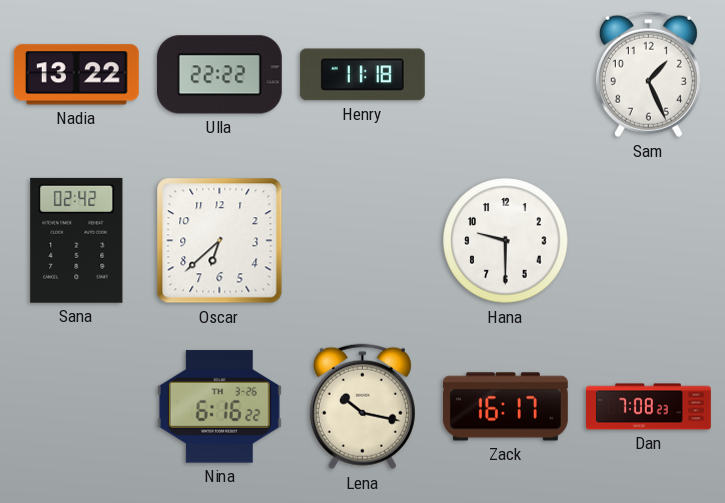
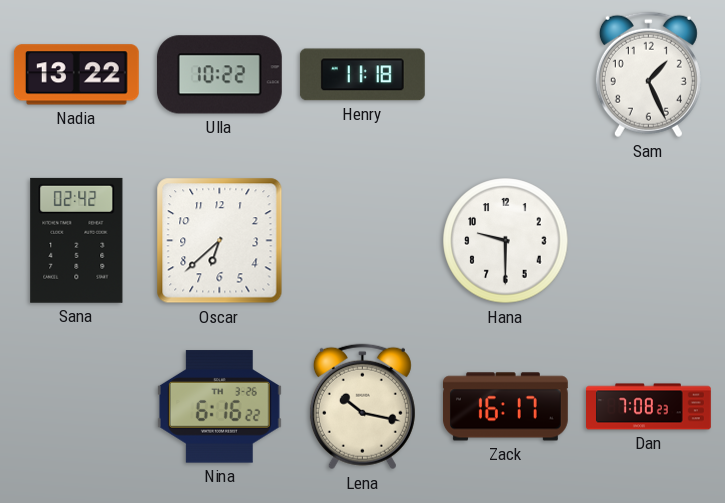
Ulla: 22:22 -> 10:22
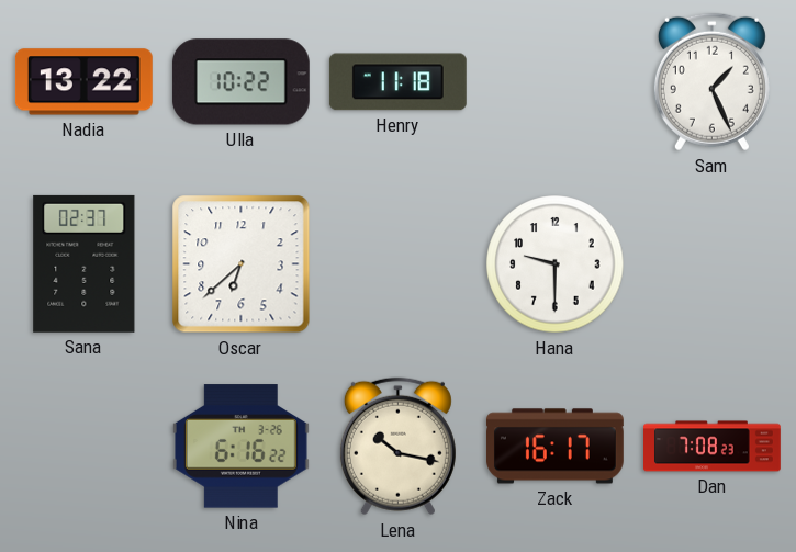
Sana: 02:42 -> 02:37
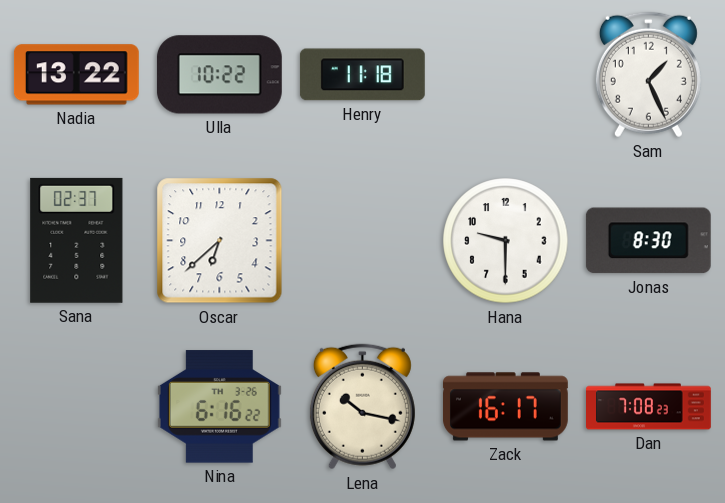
Jonas: none -> 8:30
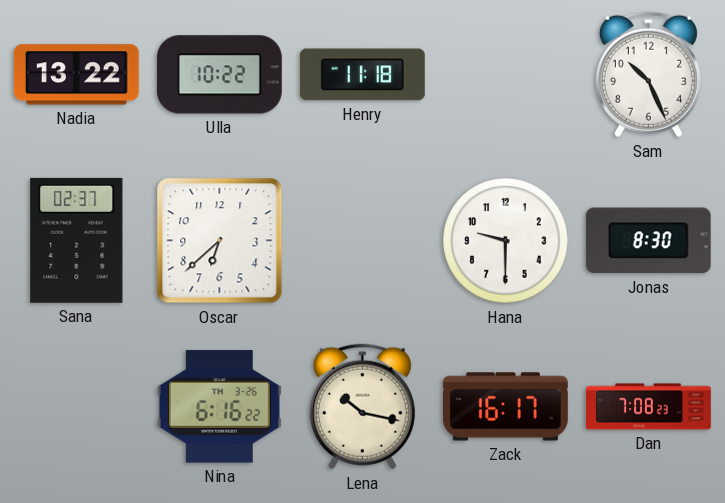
Sam: 1:26 -> 10:26
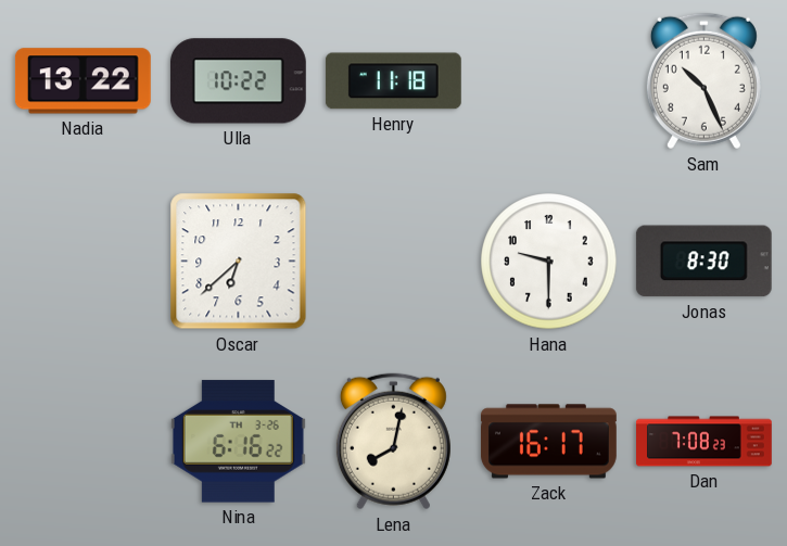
Sana: 02:37 -> none
Lena: 10:17 -> 8:02
